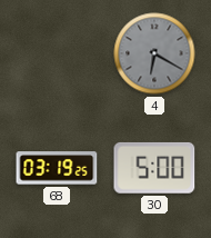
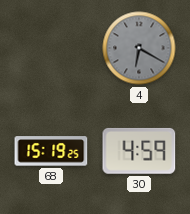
68: 03:19 -> 15:19
30: 5:00 -> 4:59
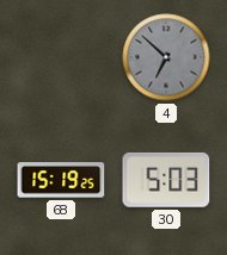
4: 6:20 -> 6:52
30: 4:59 -> 5:03
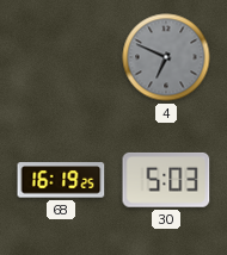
4: 6:52 -> 6:49
68: 15:19 -> 16:19
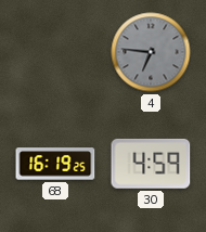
4: 6:49 -> 6:46
30: 5:03 -> 4:59
